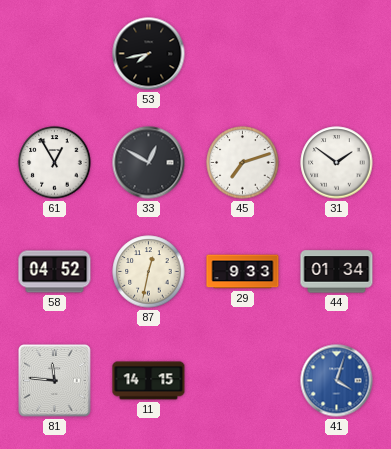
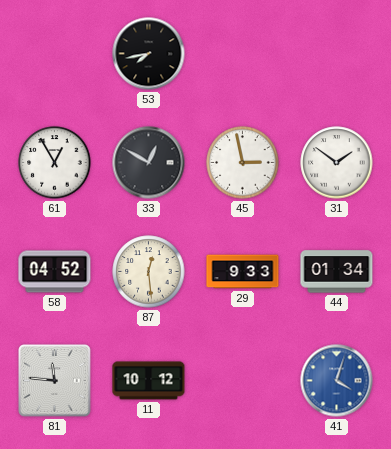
45: 7:12 -> 2:58
87: 12:32 -> 12:29
11: 14:15 -> 10:12
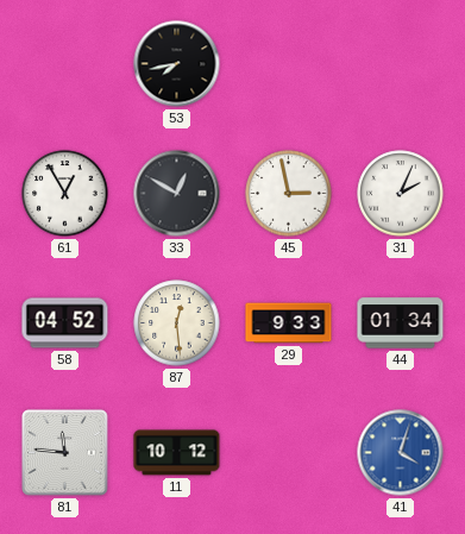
31: 1:51 -> 2:04
